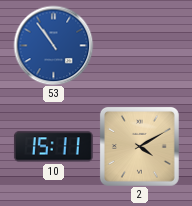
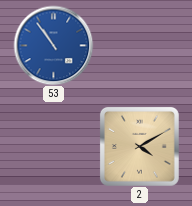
10: 15:11 -> none
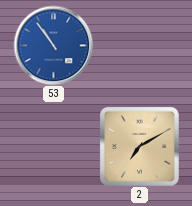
2: 4:10 -> 7:10
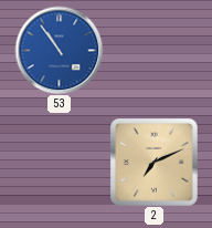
2: 7:10 -> 7:11
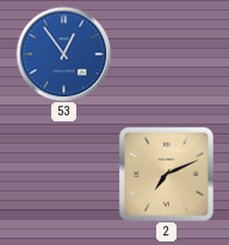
53: 10:54 -> 12:54
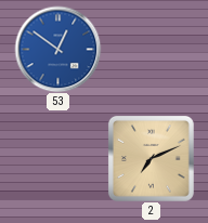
53: 12:54 -> 12:51
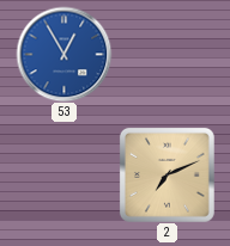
53: 12:51 -> 12:55
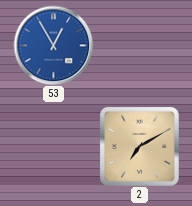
2: 7:11 -> 7:10
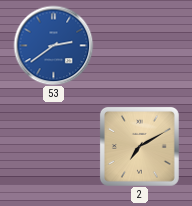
53: 12:55 -> 2:39
